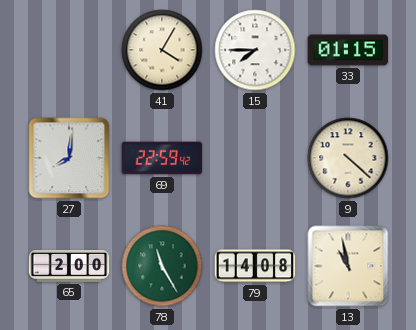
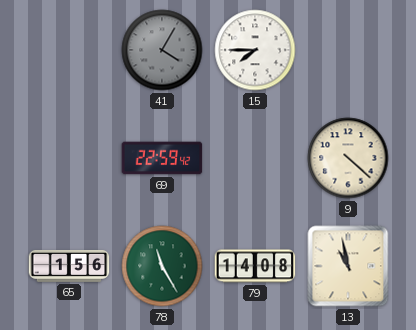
41 dial: cream -> grey
33: 01:15 -> none
27: 8:01 -> none
65: 2:00 -> 1:56
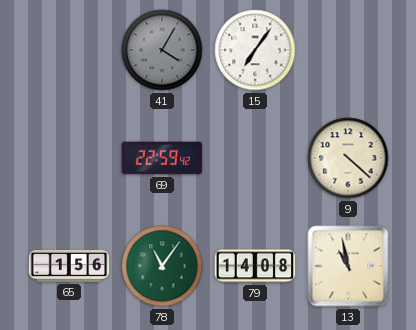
15: 7:45 -> 7:06
78: 11:25 -> 11:06
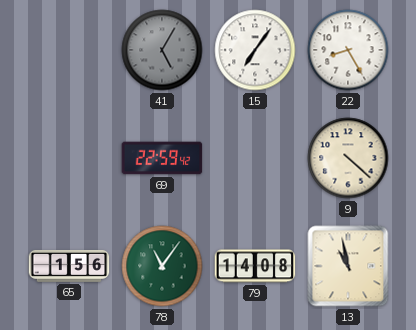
41: 4:05 -> 5:05
22: none -> 8:25
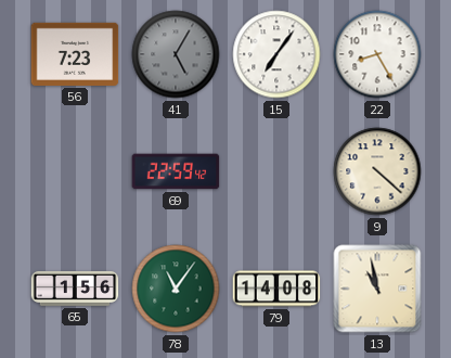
56: none -> 7:23
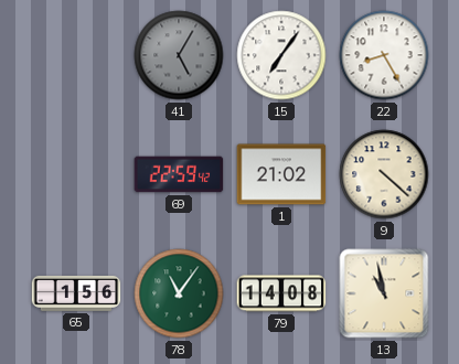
56: 7:23 -> none
1: none -> 21:02
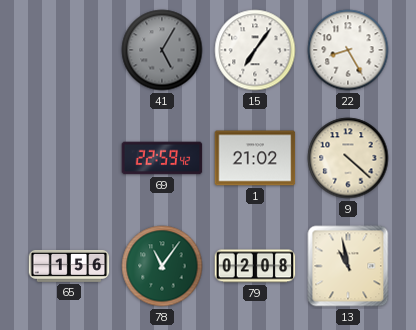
79: 14:08 -> 02:08
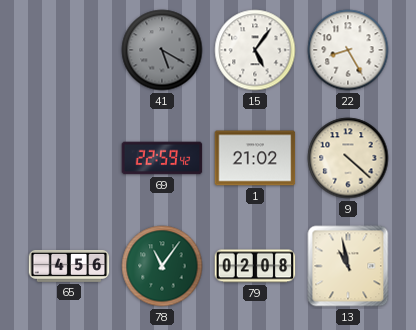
41: 5:05 -> 5:20
15: 7:06 -> 5:06
65: 1:56 -> 4:56
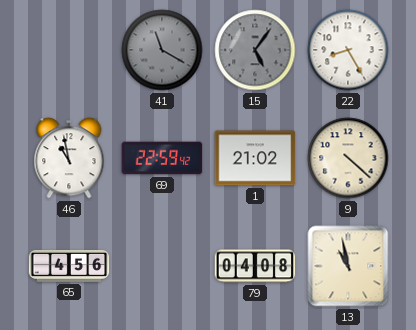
41: 5:20 -> 11:20
15 dial: white -> grey
46: none -> 10:58
78: 11:06 -> none
79: 02:08 -> 04:08
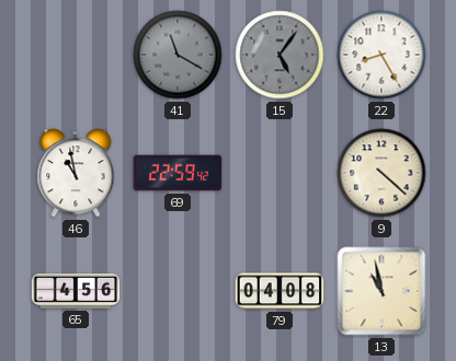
1: 21:02 -> none
